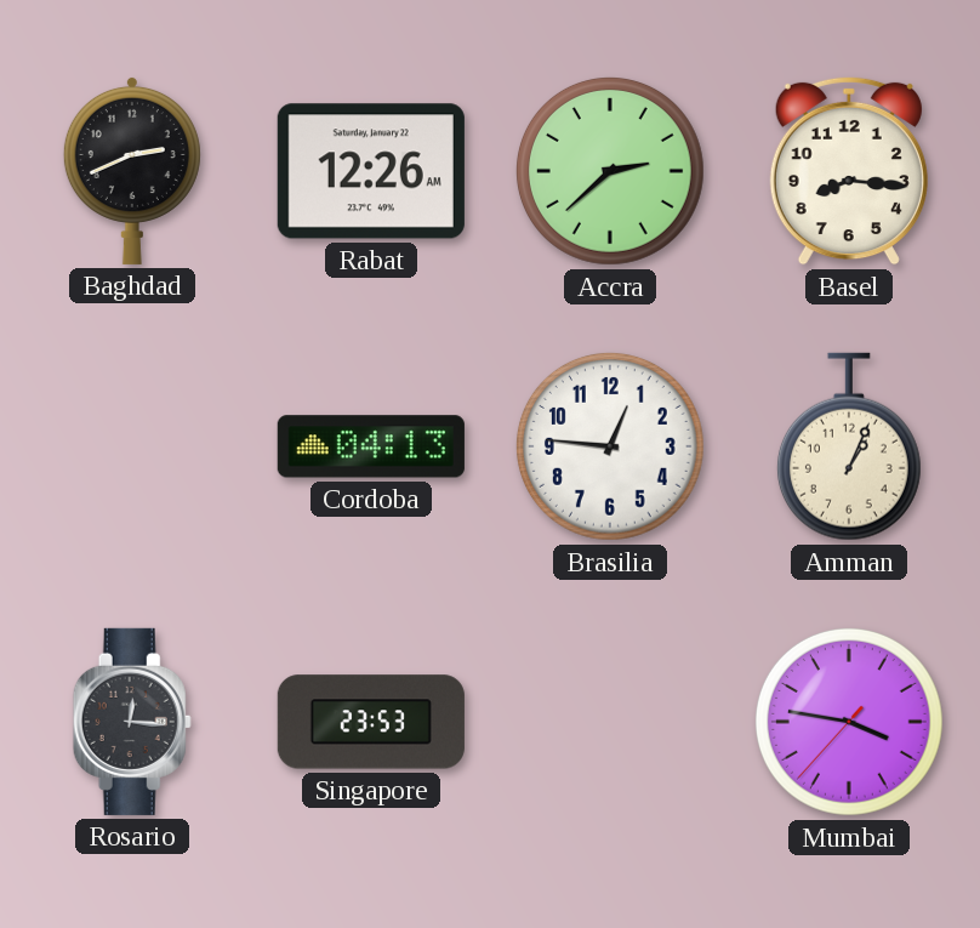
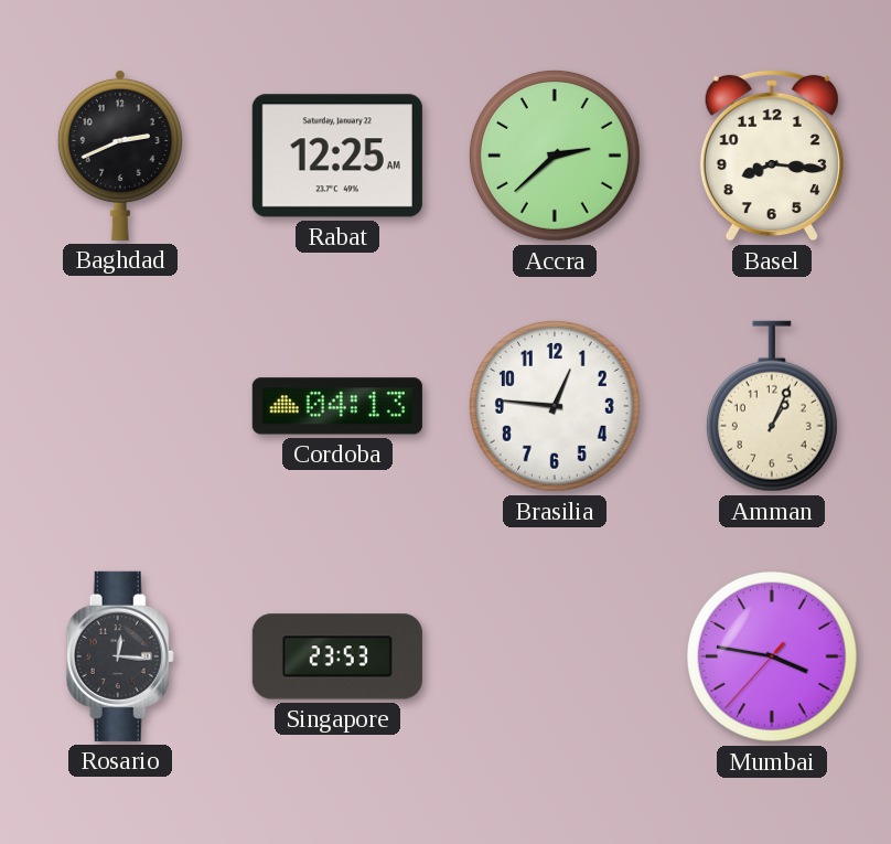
Rabat: 12:26 -> 12:25
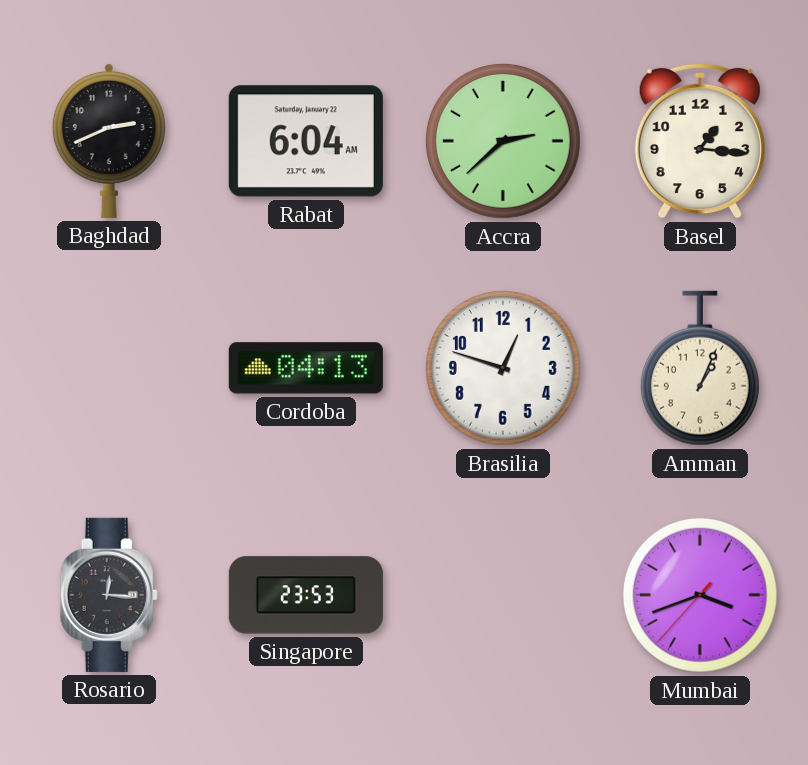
Rabat: 12:25 -> 6:04
Basel: 8:16 -> 1:16
Brasilia: 12:46 -> 12:48
Mumbai: 3:46 -> 3:41
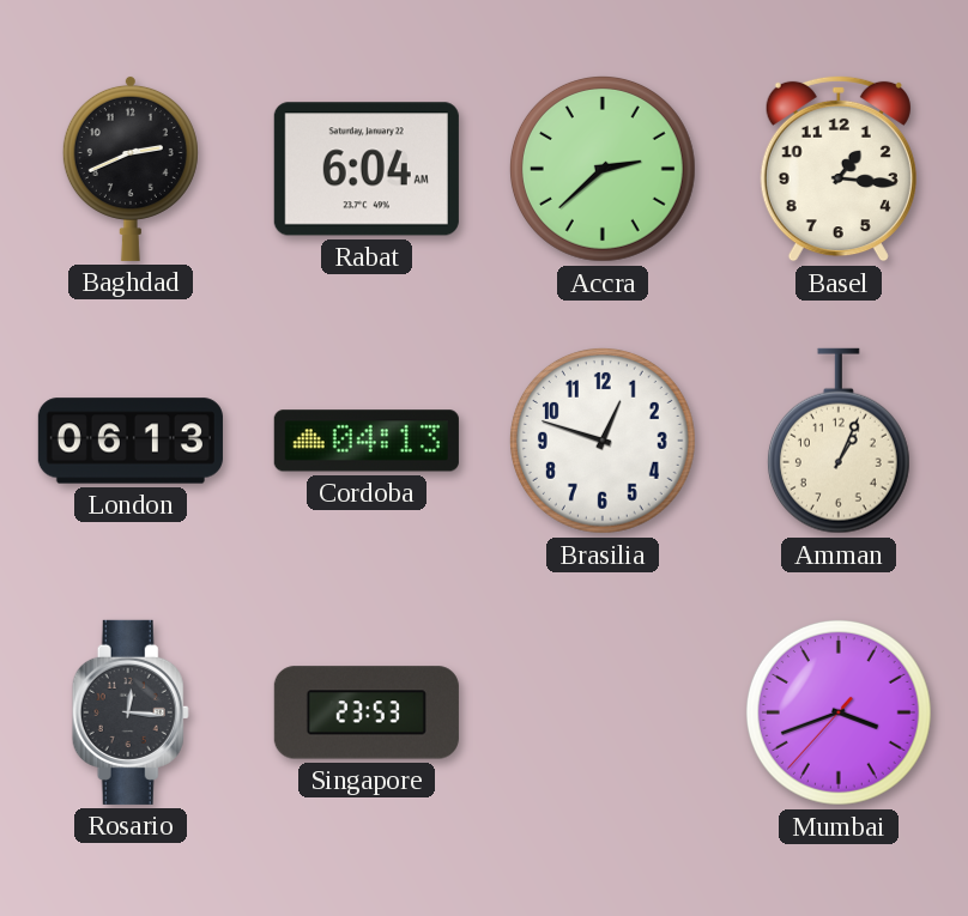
London: none -> 06:13
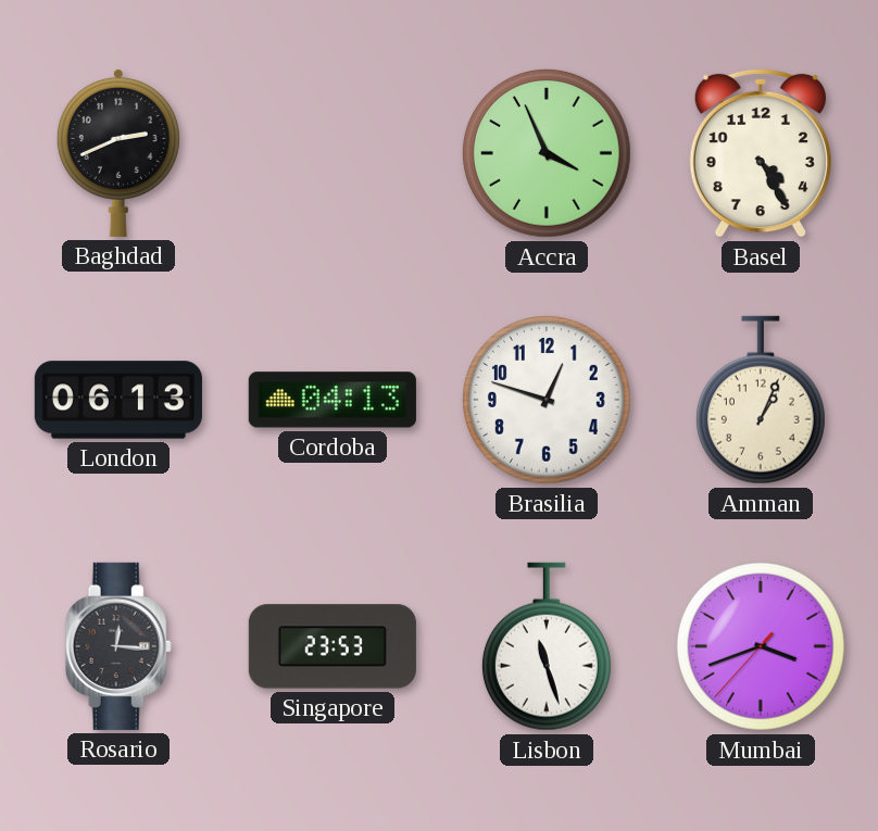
Rabat: 6:04 -> none
Accra: 2:38 -> 3:56
Basel: 1:16 -> 4:25
Lisbon: none -> 11:27
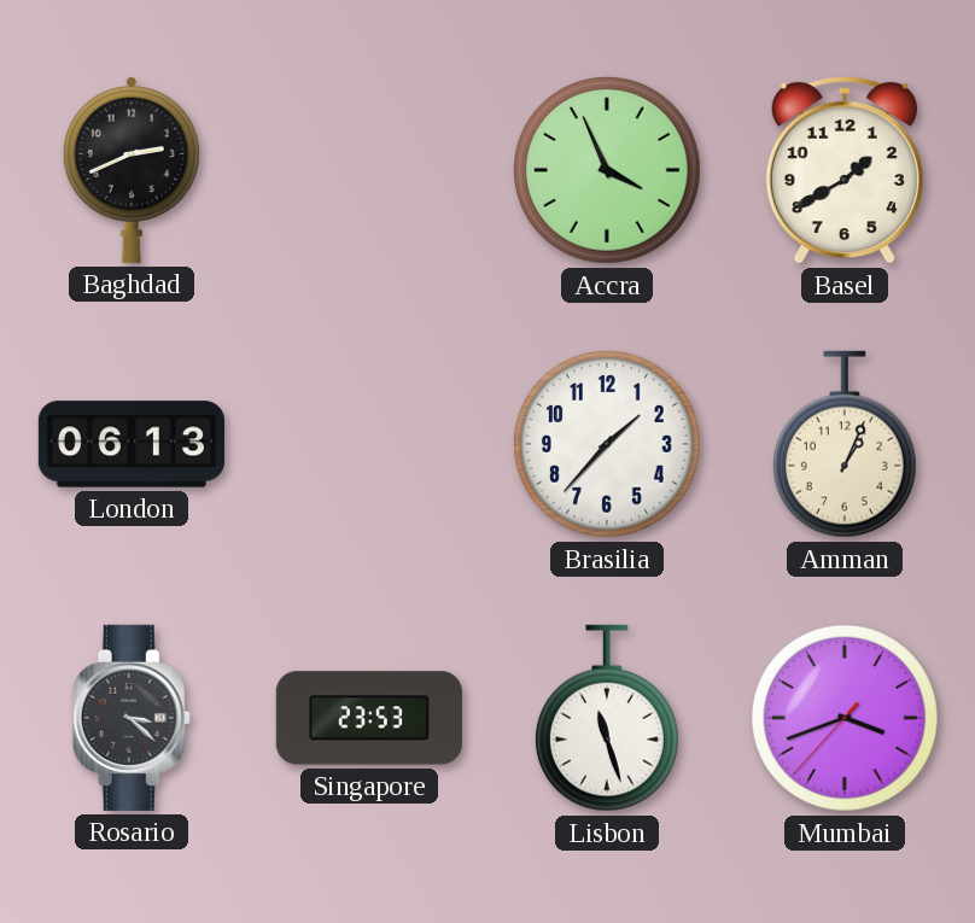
Basel: 4:25 -> 1:40
Cordoba: 04:13 -> none
Brasilia: 12:48 -> 1:37
Rosario: 12:16 -> 3:22
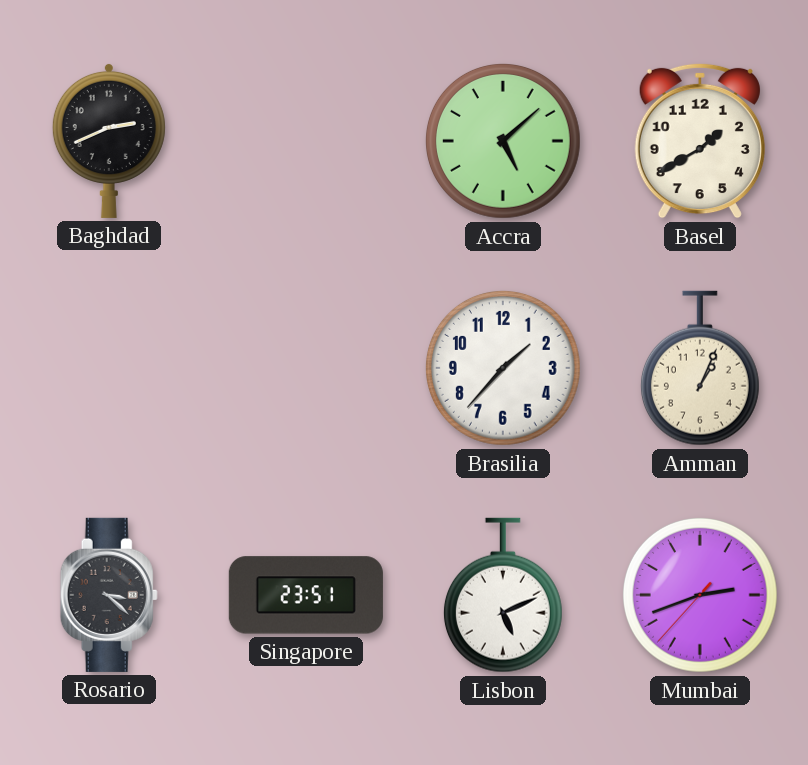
Accra: 3:56 -> 5:08
London: 06:13 -> none
Singapore: 23:53 -> 23:51
Lisbon: 11:27 -> 5:11
Mumbai: 3:41 -> 2:41
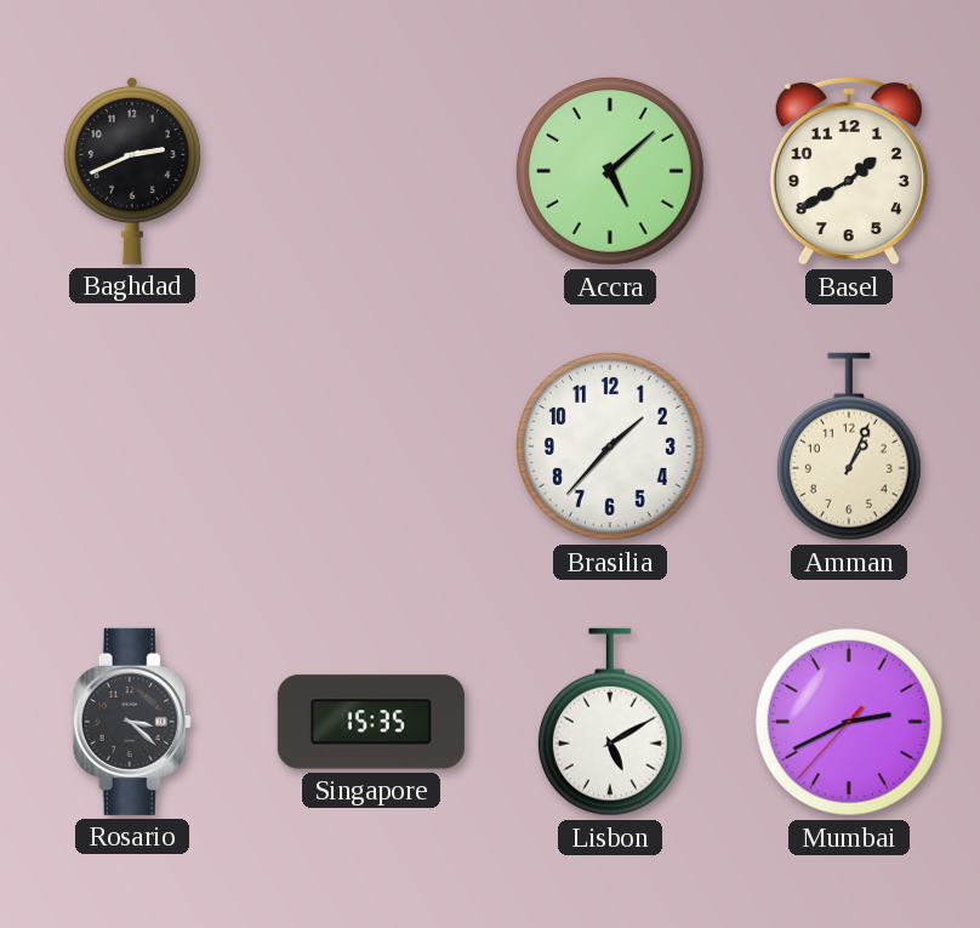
Singapore: 23:51 -> 15:35
Lisbon: 5:11 -> 5:10
Mumbai: 2:41 -> 2:40
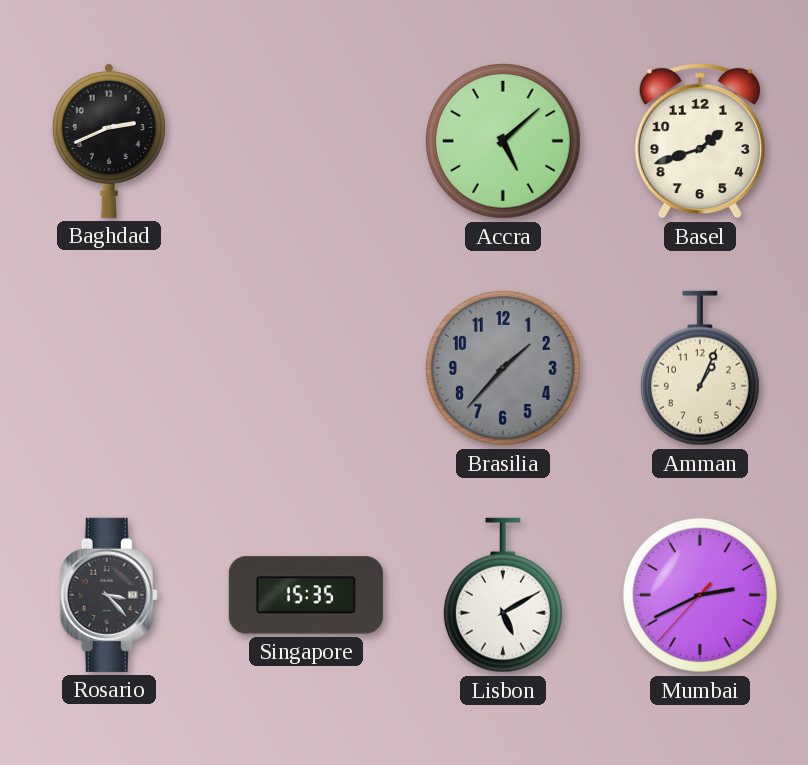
Basel: 1:40 -> 1:42
Brasilia dial: white -> grey
Rosario: 3:22 -> 3:23
